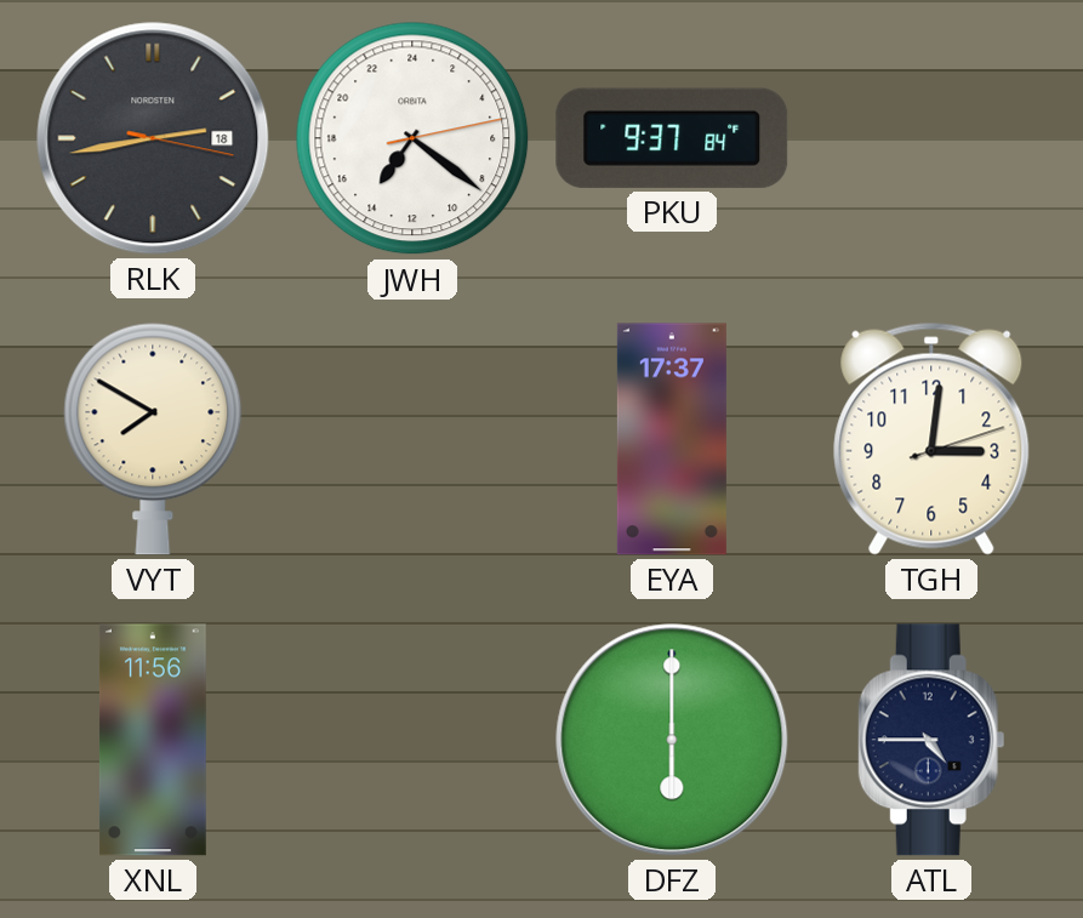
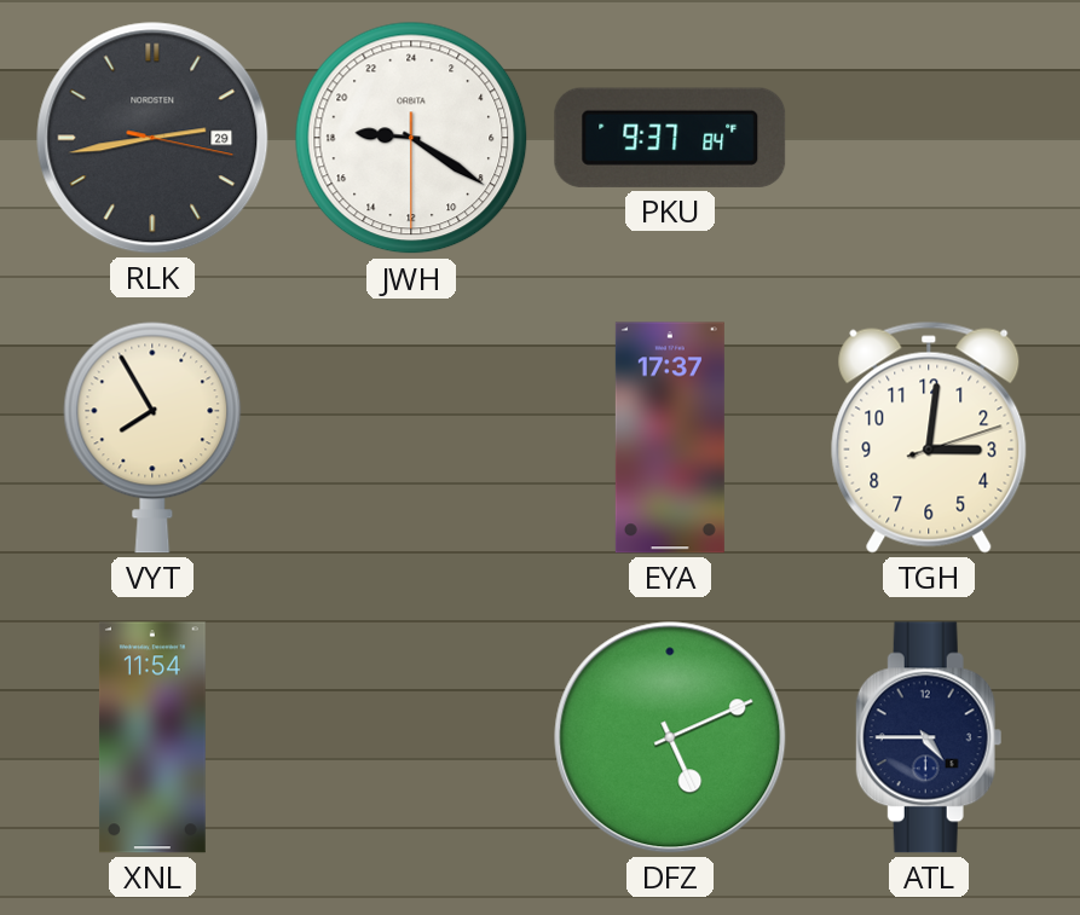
RLK date: 18 -> 29
JWH: 14:21 -> 18:20
VYT: 7:50 -> 7:55
XNL: 11:56 -> 11:54
DFZ: 6:00 -> 5:11
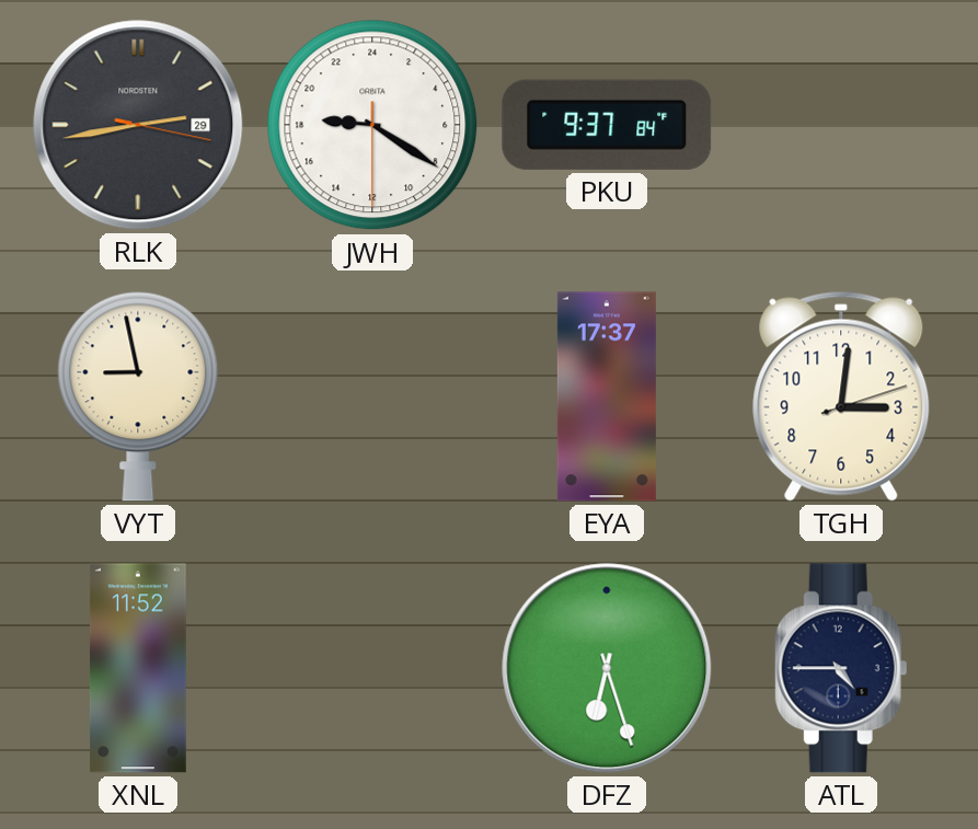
VYT: 7:55 -> 8:58
XNL: 11:54 -> 11:52
DFZ: 5:11 -> 6:27
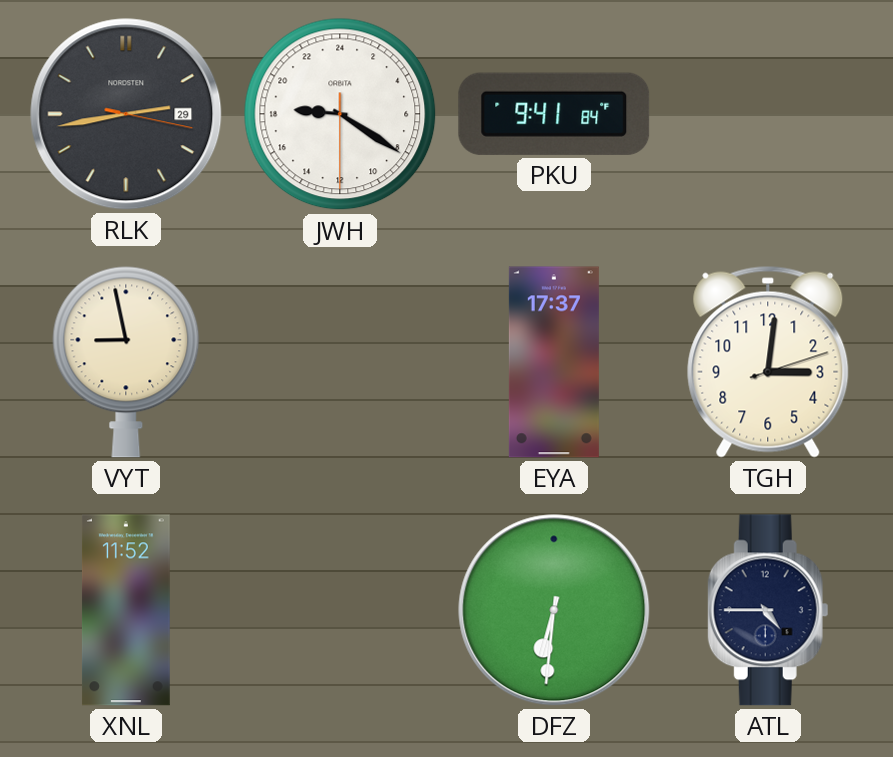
PKU: 9:37 -> 9:41
DFZ: 6:27 -> 6:31
